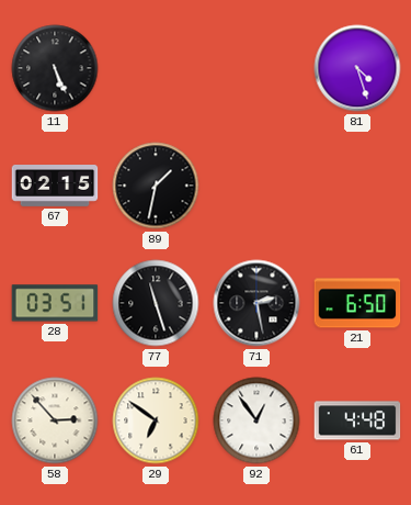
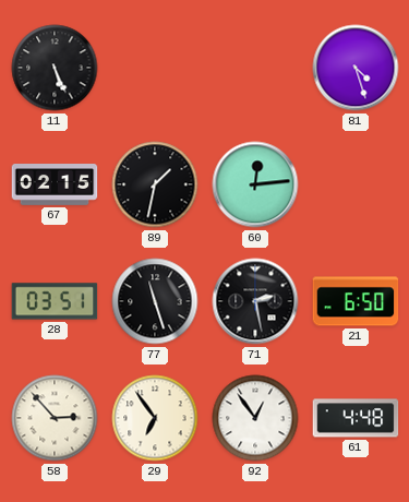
60: none -> 12:14
29: 6:51 -> 6:54
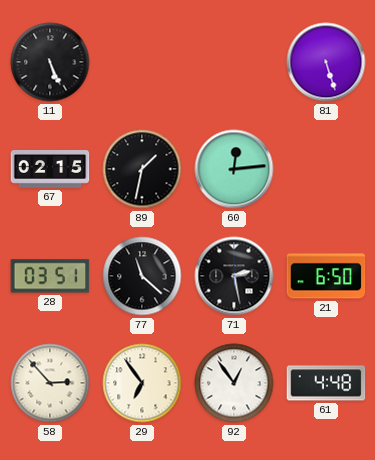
81: 4:27 -> 5:27
77: 11:27 -> 11:22
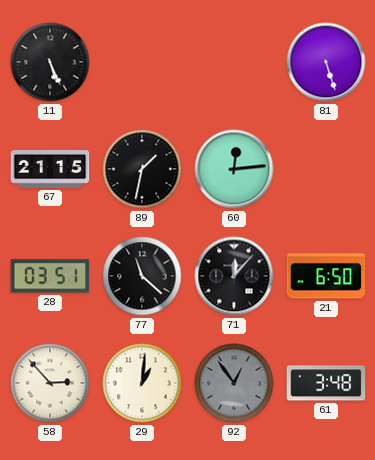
67: 02:15 -> 21:15
71: 2:28 -> 12:07
29: 6:54 -> 1:01
92 dial: white -> grey
61: 4:48 -> 3:48
